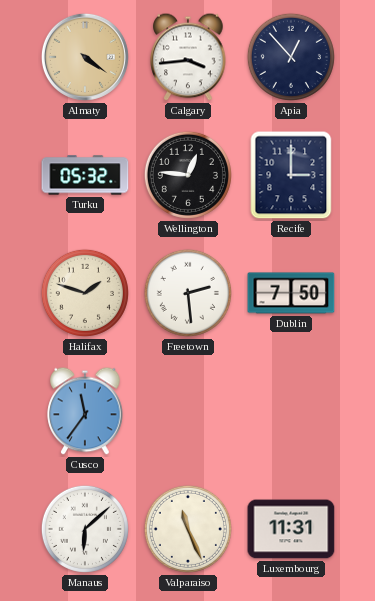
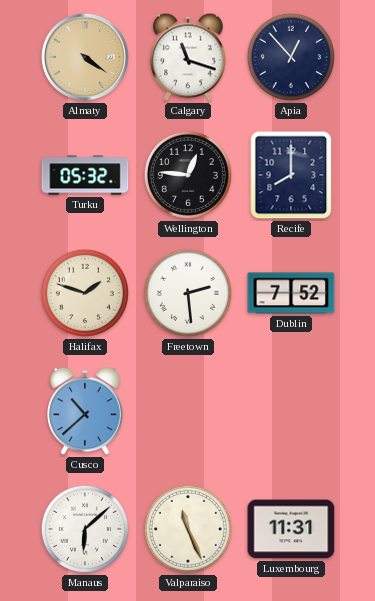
Calgary: 3:44 -> 11:18
Recife: 3:00 -> 8:00
Dublin: 7:50 -> 7:52
Cusco: 11:36 -> 10:38
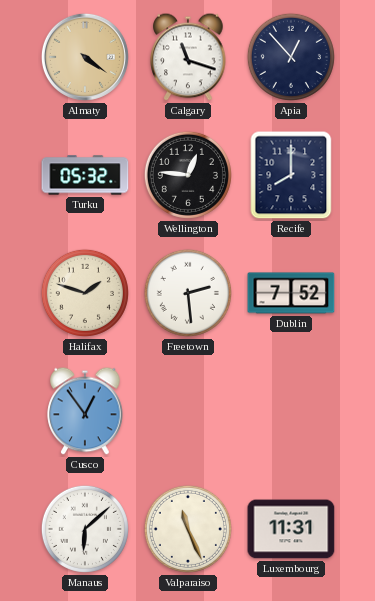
Cusco: 10:38 -> 12:54
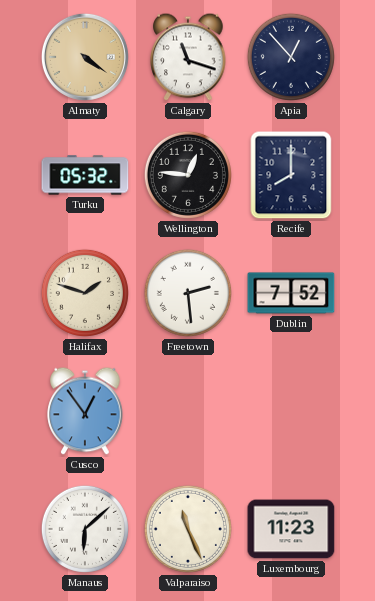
Luxembourg: 11:31 -> 11:23
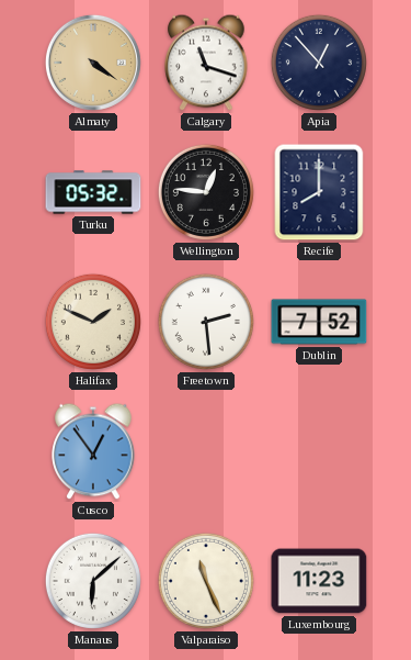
Halifax: 1:48 -> 1:49
